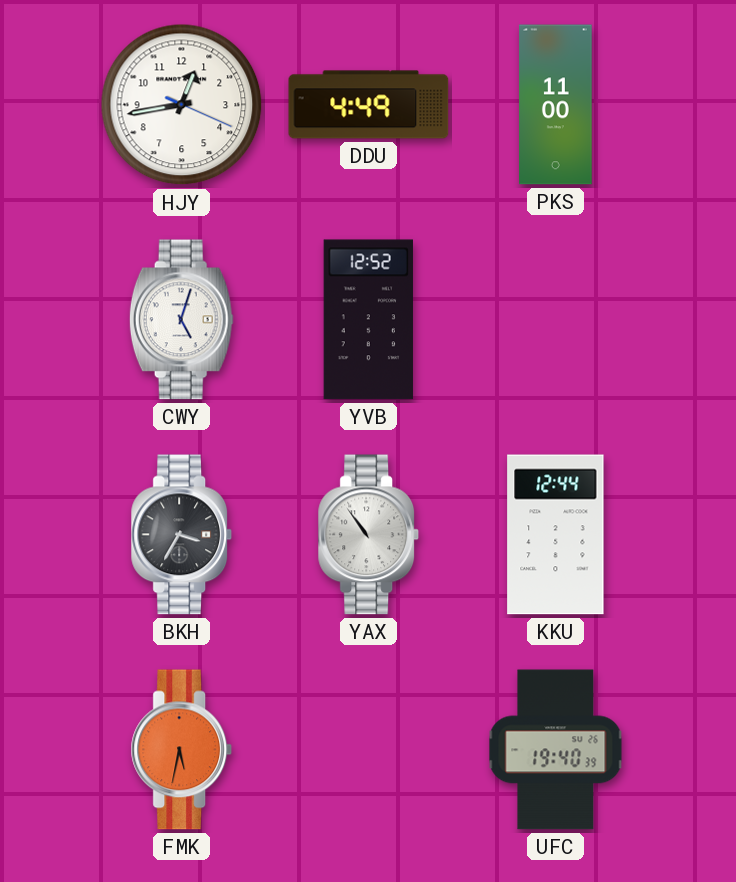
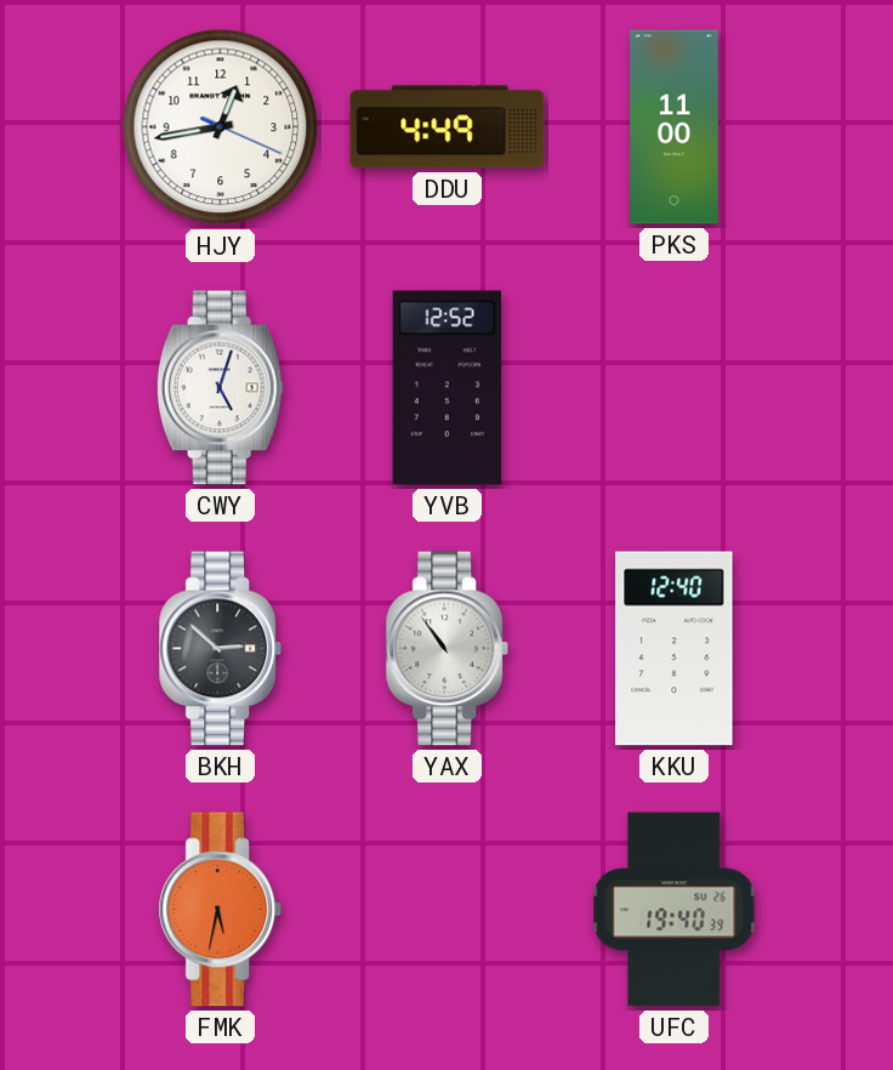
BKH: 3:35 -> 2:52
KKU: 12:44 -> 12:40
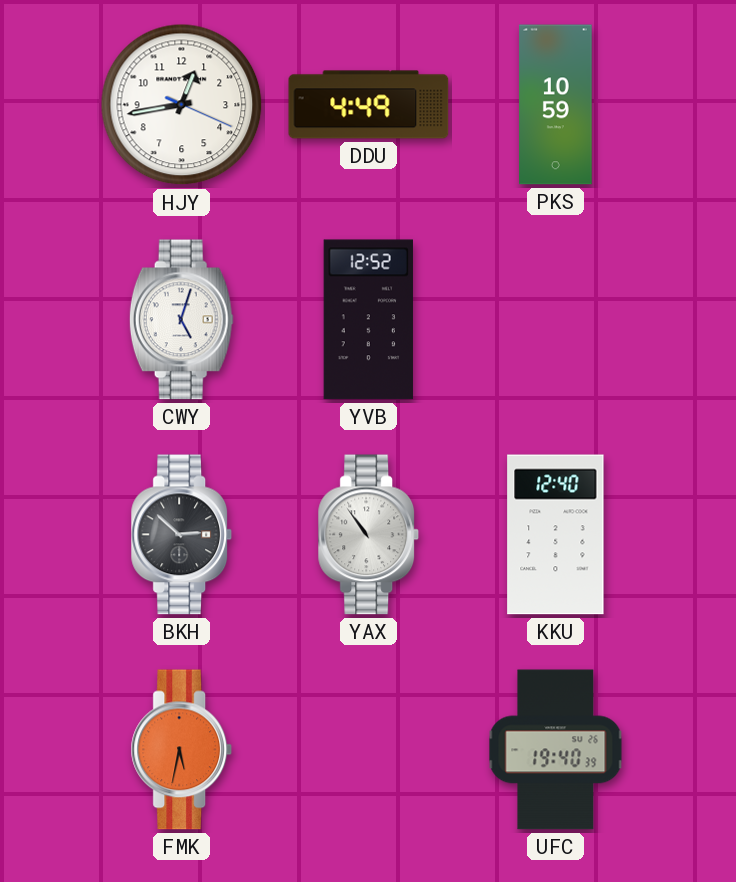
PKS: 11:00 -> 10:59
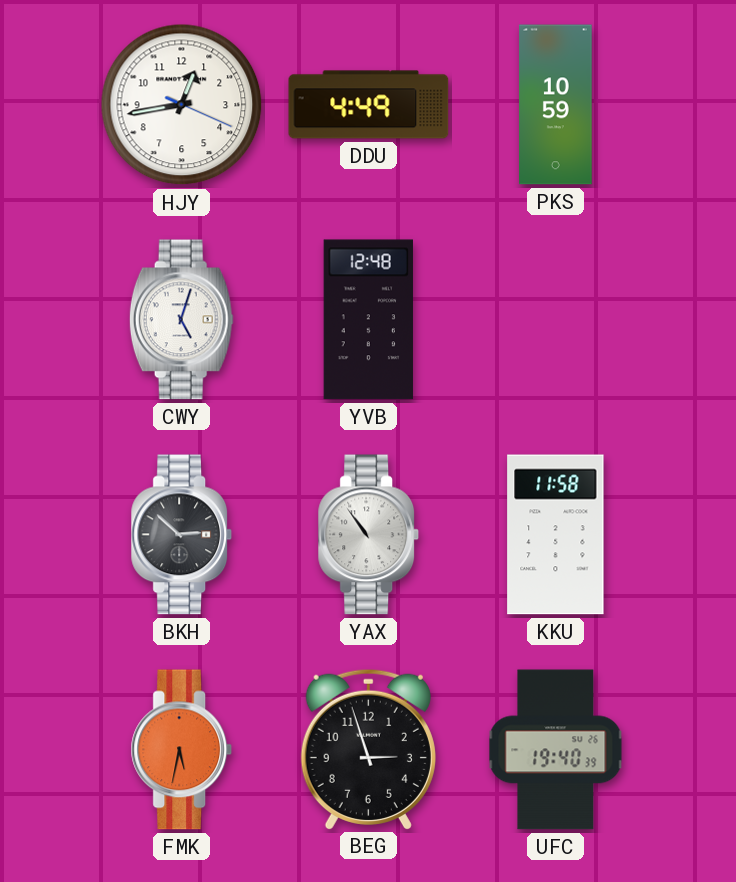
YVB: 12:52 -> 12:48
KKU: 12:40 -> 11:58
BEG: none -> 2:57
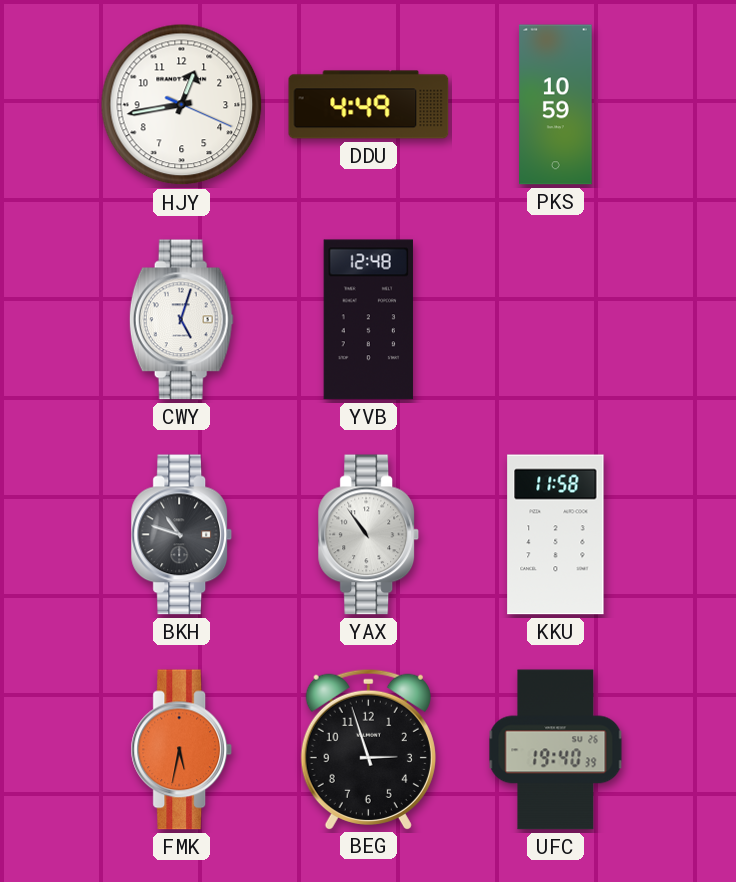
BKH: 2:52 -> 10:48
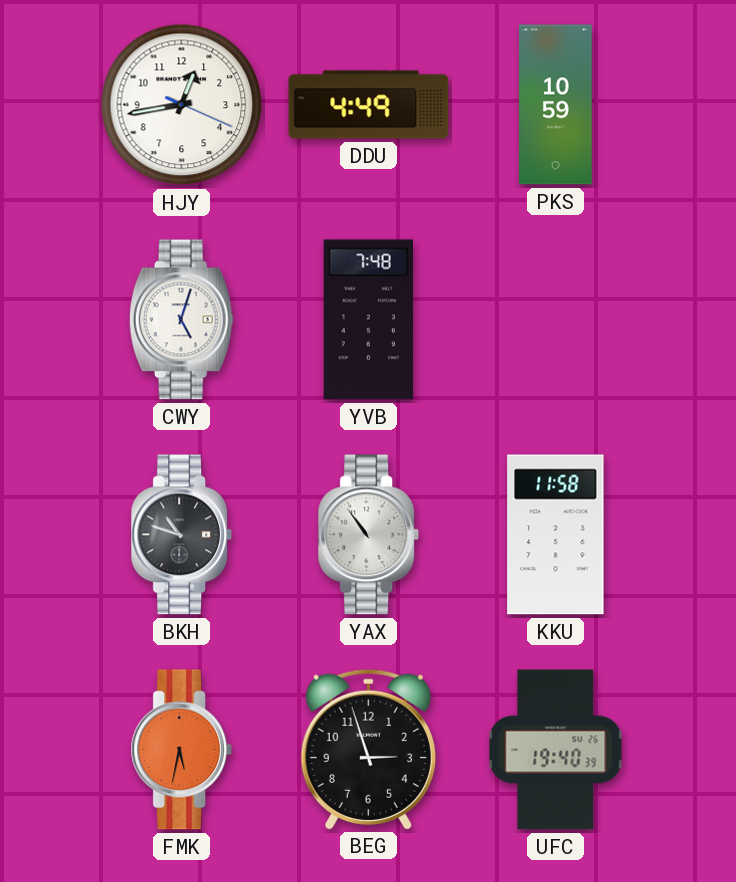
YVB: 12:48 -> 7:48
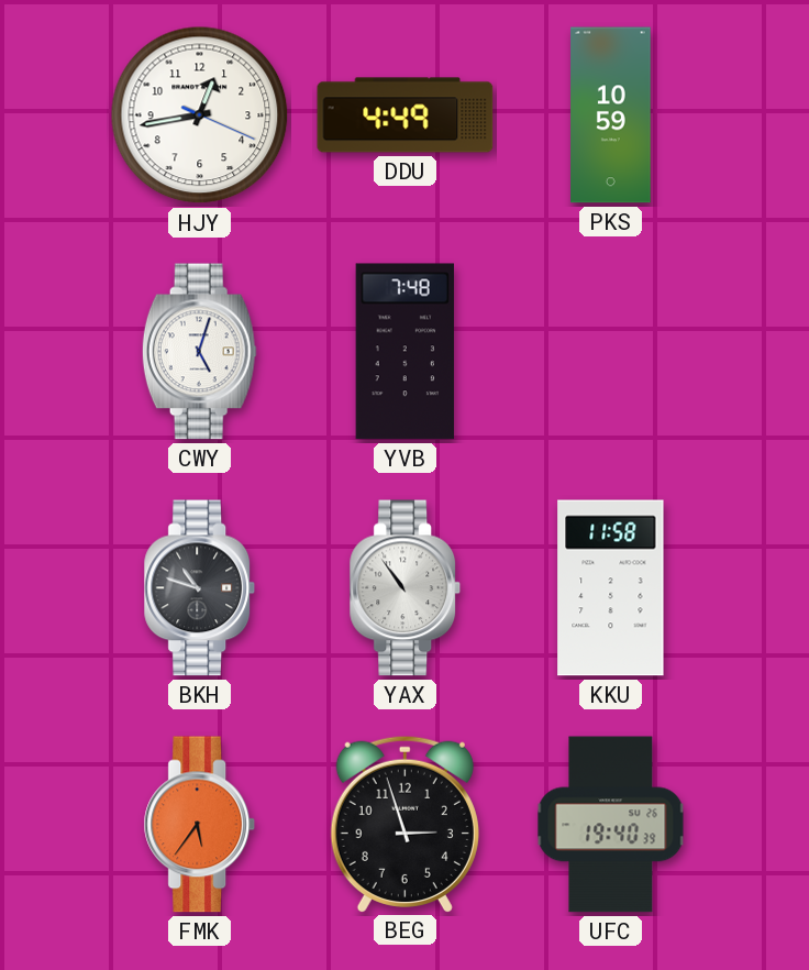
FMK: 5:32 -> 5:36
